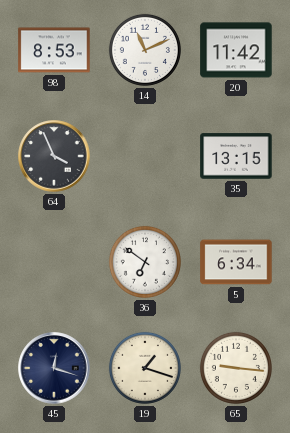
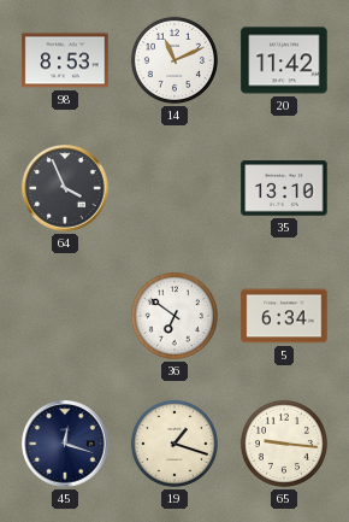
35: 13:15 -> 13:10
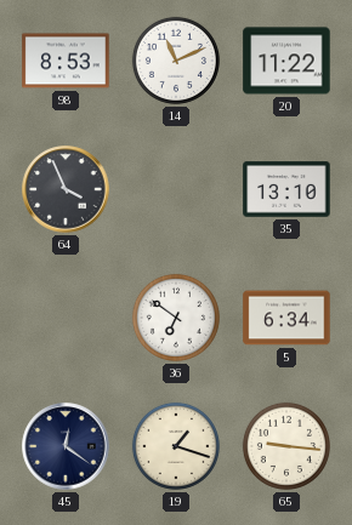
20: 11:42 -> 11:22
45: 12:18 -> 12:21
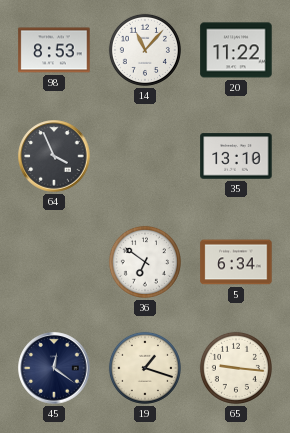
14: 11:11 -> 11:07
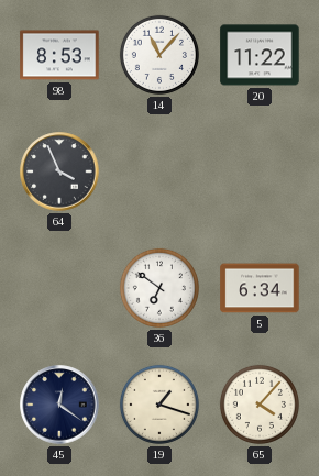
35: 13:10 -> none
65: 9:16 -> 4:07
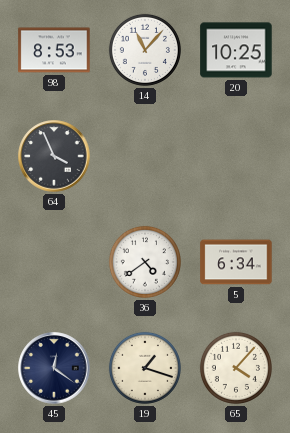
20: 11:22 -> 10:25
36: 6:51 -> 4:39
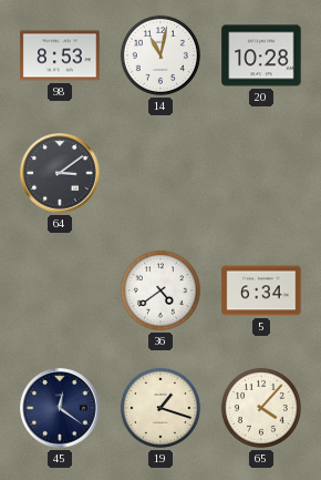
14: 11:07 -> 11:02
20: 10:25 -> 10:28
64: 3:56 -> 3:09
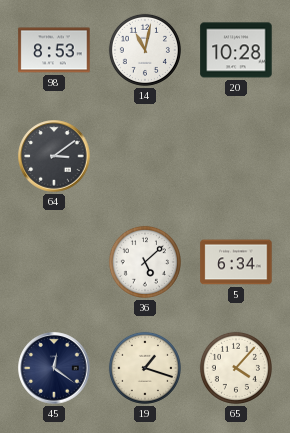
36: 4:39 -> 5:08
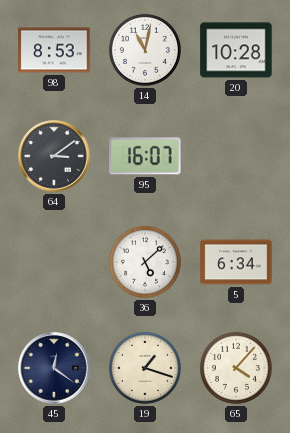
95: none -> 16:07
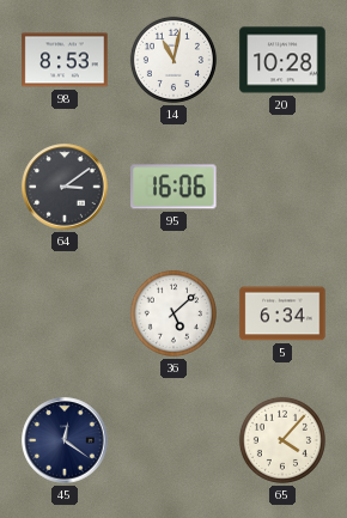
95: 16:07 -> 16:06
19: 1:18 -> none
